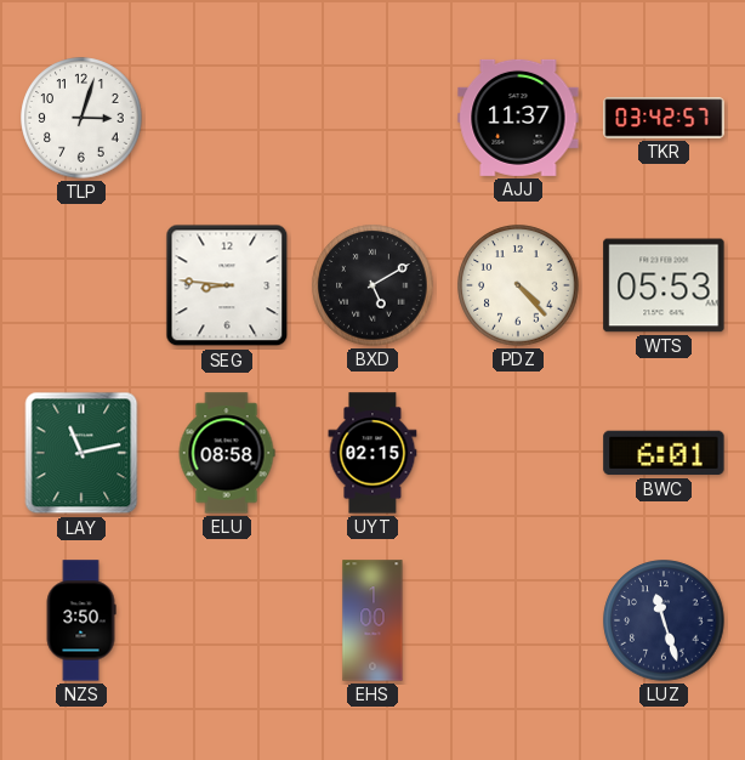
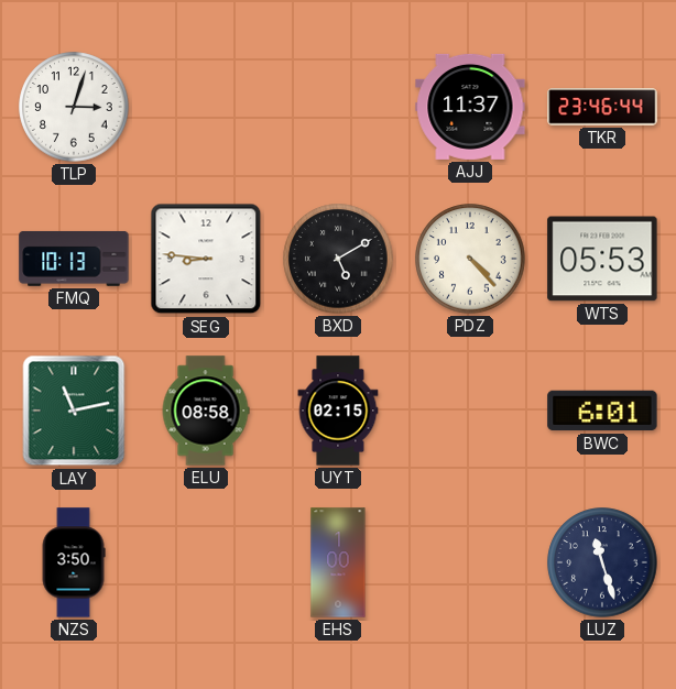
TKR: 03:42 -> 23:46
FMQ: none -> 10:13
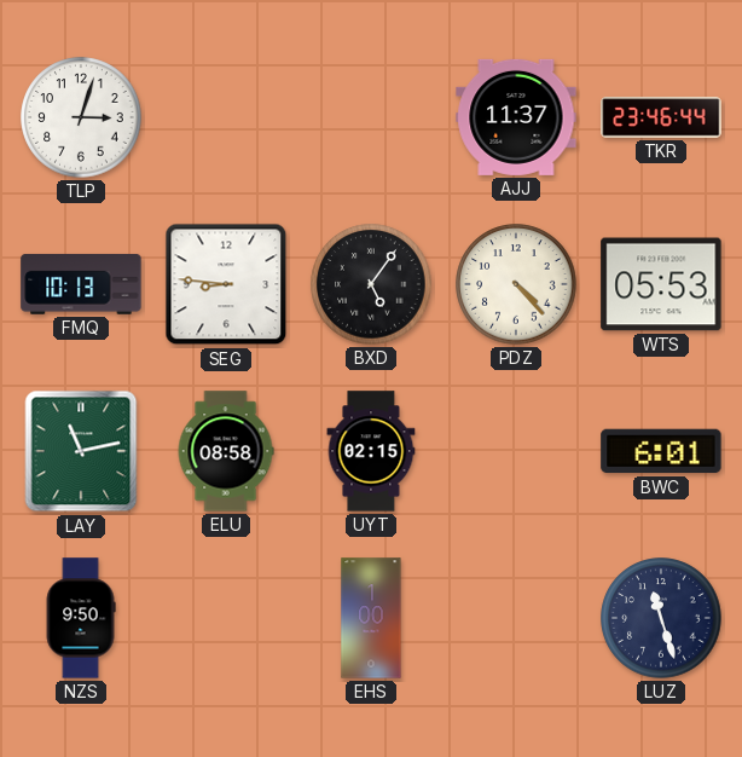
BXD: 5:10 -> 5:06
NZS: 3:50 -> 9:50
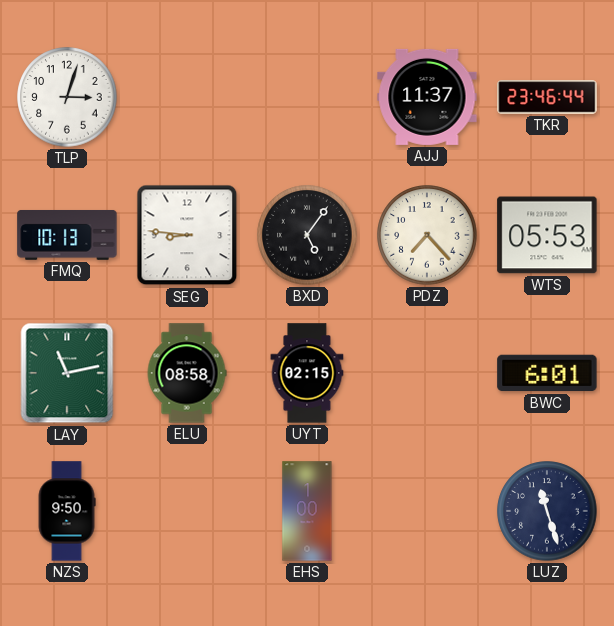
PDZ: 4:23 -> 7:23
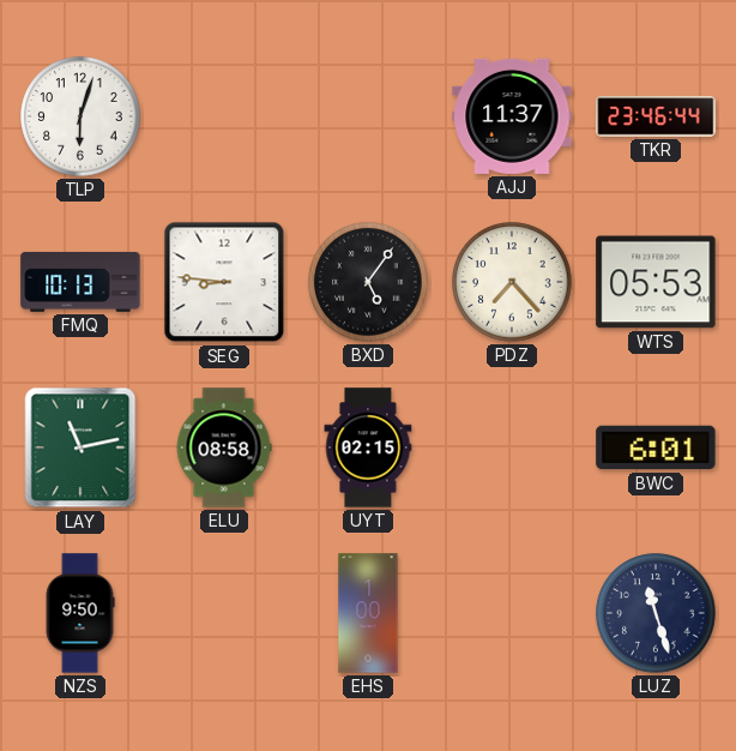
TLP: 3:03 -> 6:03
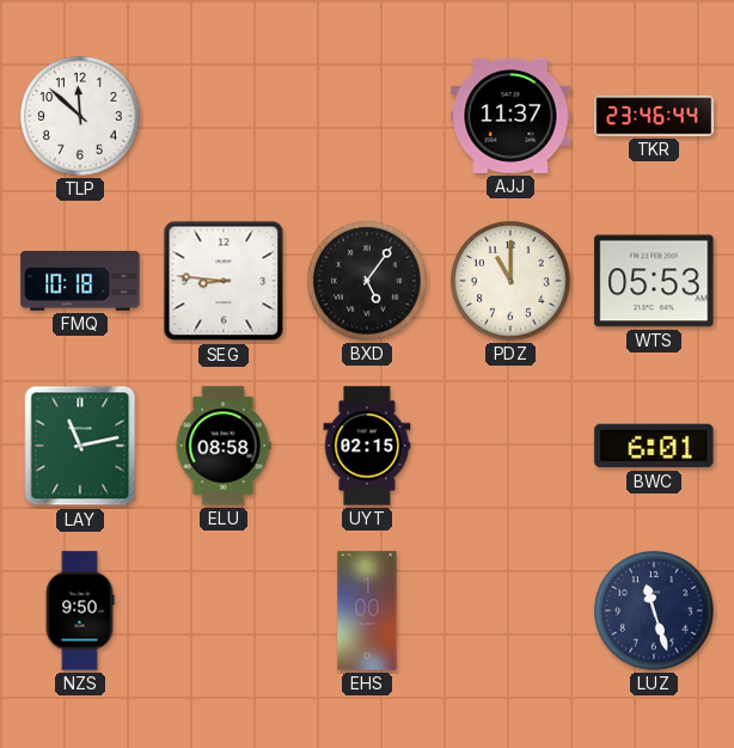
TLP: 6:03 -> 11:52
FMQ: 10:13 -> 10:18
PDZ: 7:23 -> 11:00
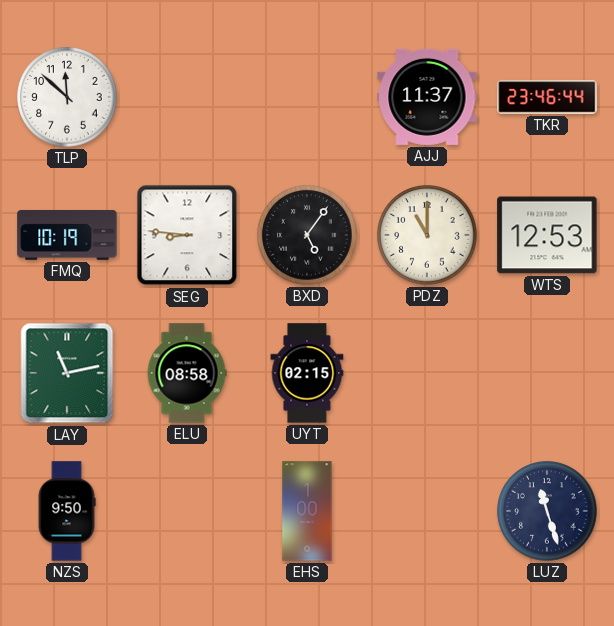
FMQ: 10:18 -> 10:19
WTS: 05:53 -> 12:53
BWC: 6:01 -> none
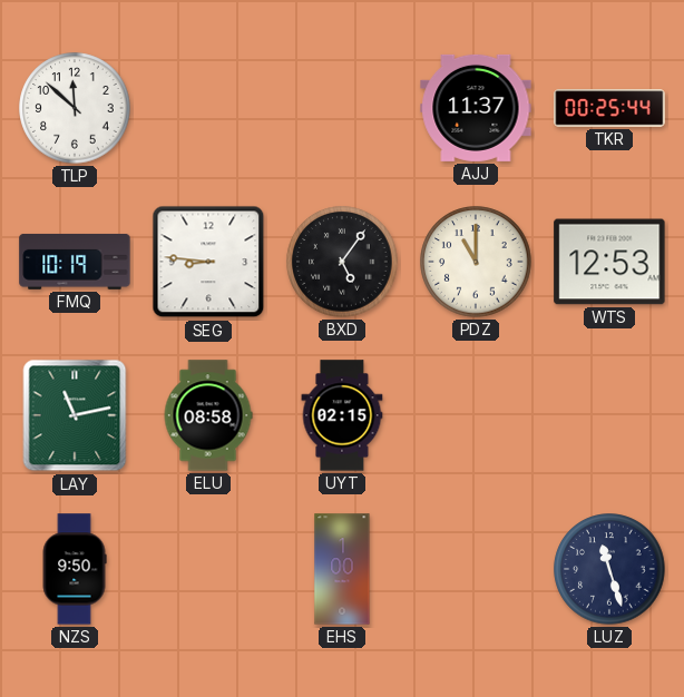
TKR: 23:46 -> 00:25
